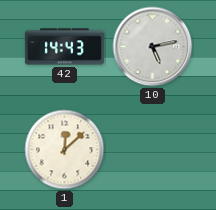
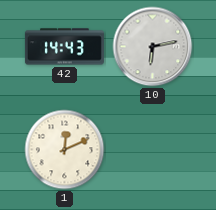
10: 5:13 -> 6:13
1: 12:08 -> 12:11
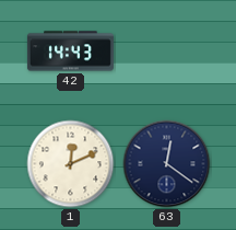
10: 6:13 -> none
63: none -> 12:21
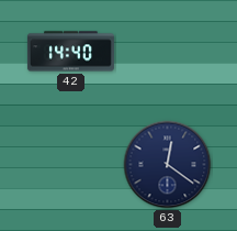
42: 14:43 -> 14:40
1: 12:11 -> none
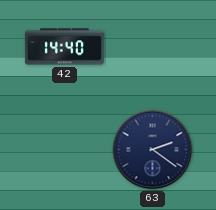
63: 12:21 -> 2:21
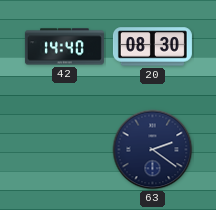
20: none -> 08:30
